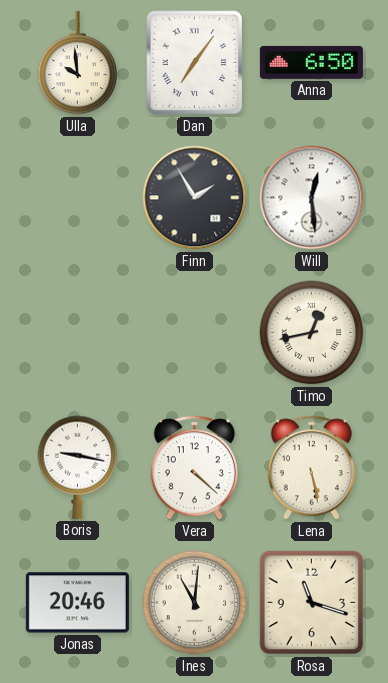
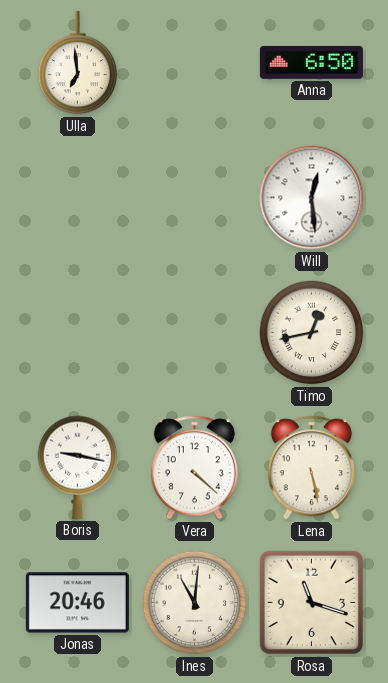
Ulla: 9:59 -> 6:59
Dan: 7:06 -> none
Finn: 1:55 -> none
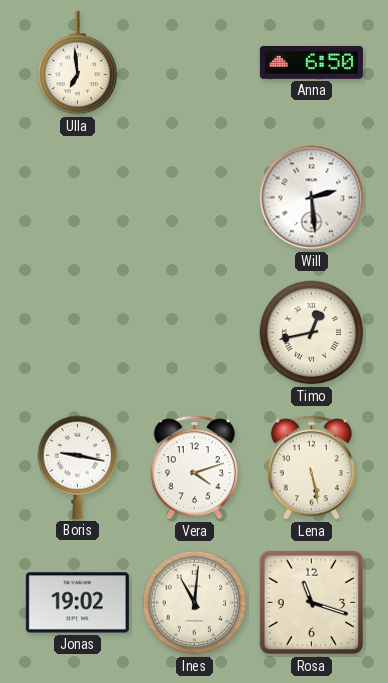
Will: 12:29 -> 2:29
Vera: 4:22 -> 4:12
Jonas: 20:46 -> 19:02
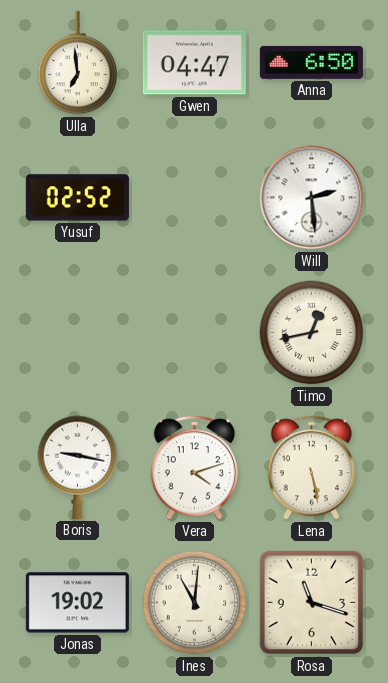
Gwen: none -> 04:47
Yusuf: none -> 02:52
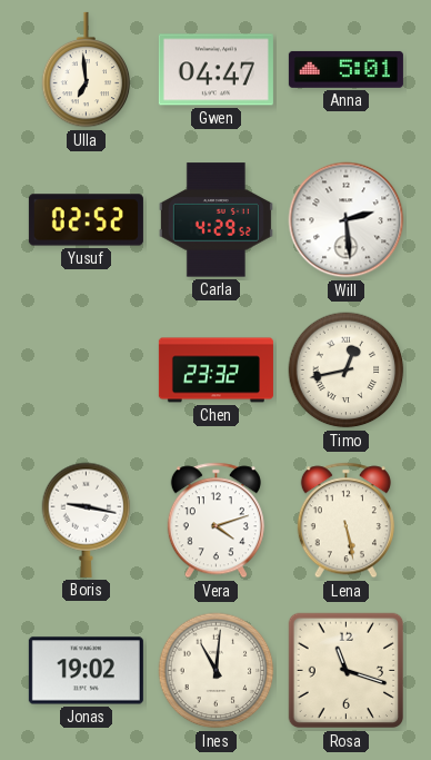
Anna: 6:50 -> 5:01
Carla: none -> 4:29
Chen: none -> 23:32
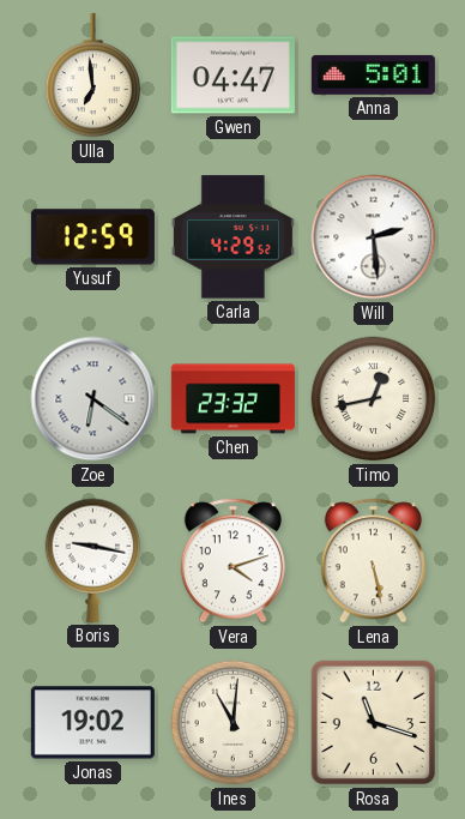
Yusuf: 02:52 -> 12:59
Zoe: none -> 6:21
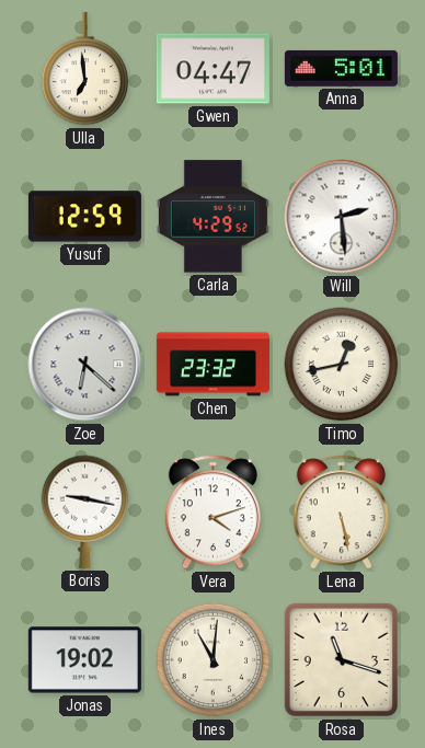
Zoe: 6:21 -> 6:22
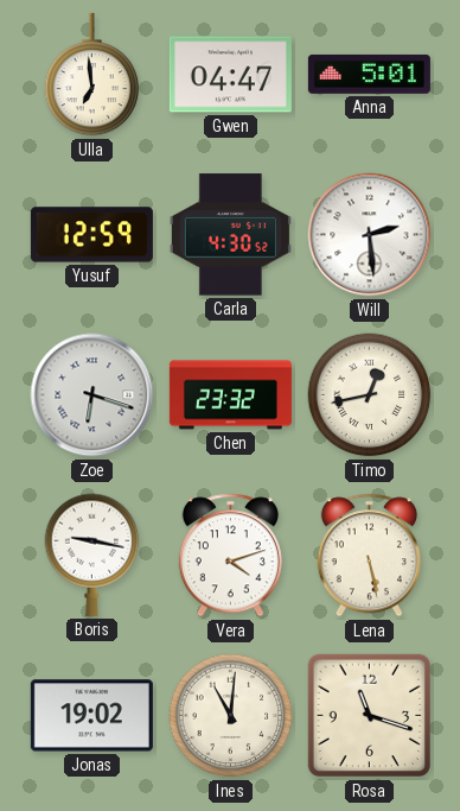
Carla: 4:29 -> 4:30
Zoe: 6:22 -> 6:18
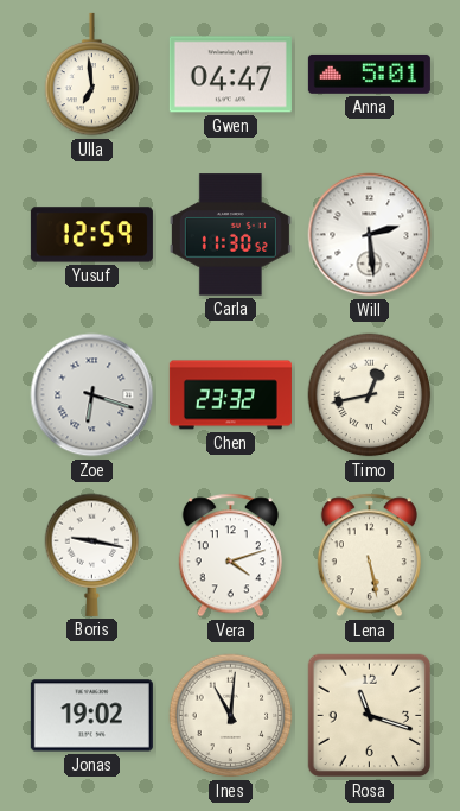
Carla: 4:30 -> 11:30
